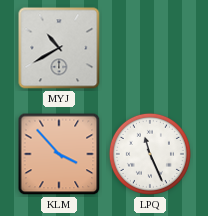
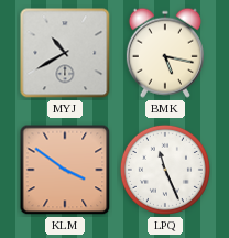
BMK: none -> 5:17
KLM: 3:53 -> 3:51
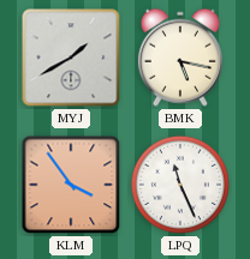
MYJ: 10:40 -> 1:40
KLM: 3:51 -> 3:54
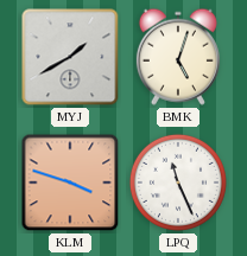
BMK: 5:17 -> 5:03
KLM: 3:54 -> 3:48
